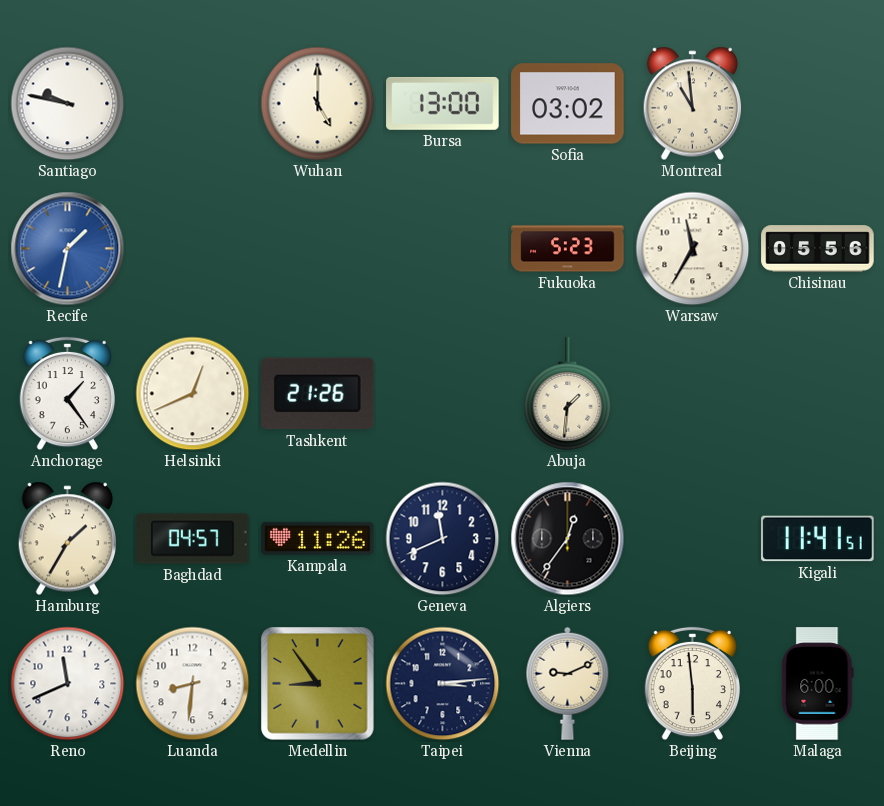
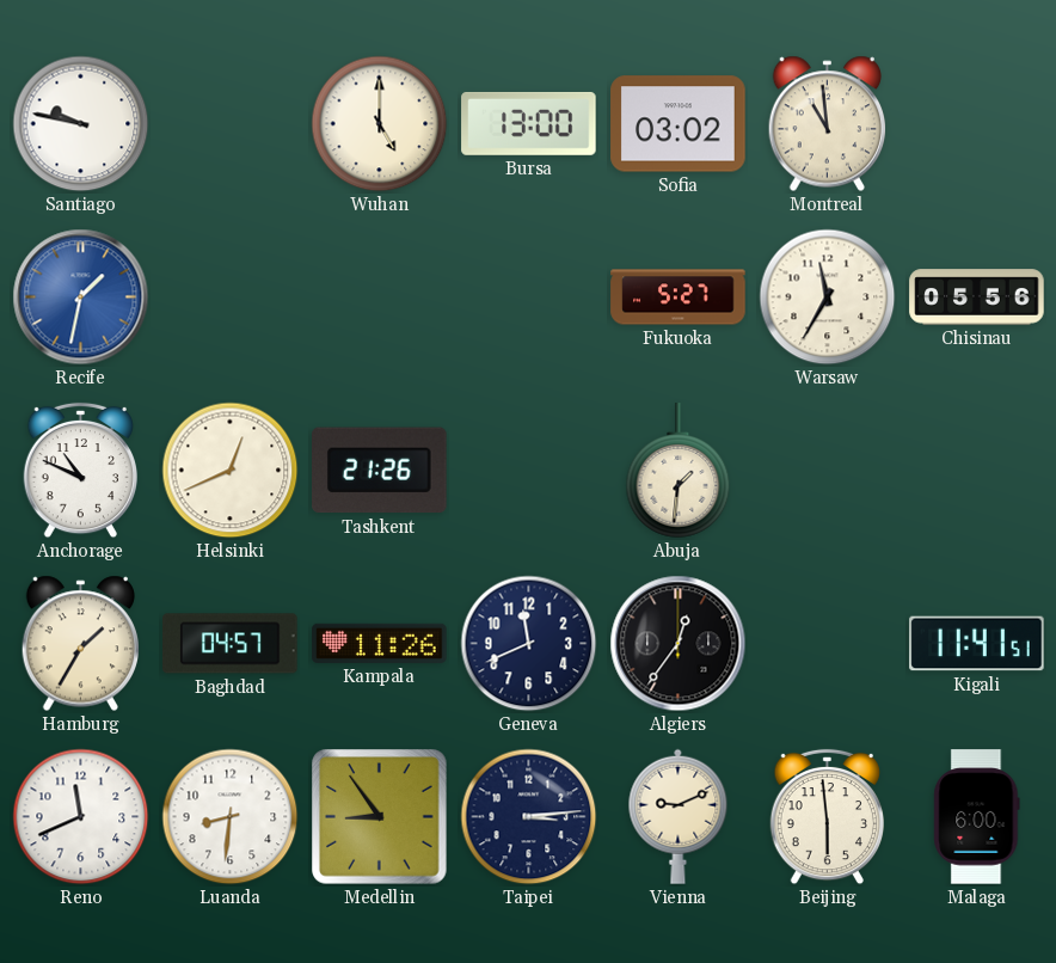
Fukuoka: 5:23 -> 5:27
Anchorage: 1:24 -> 10:49
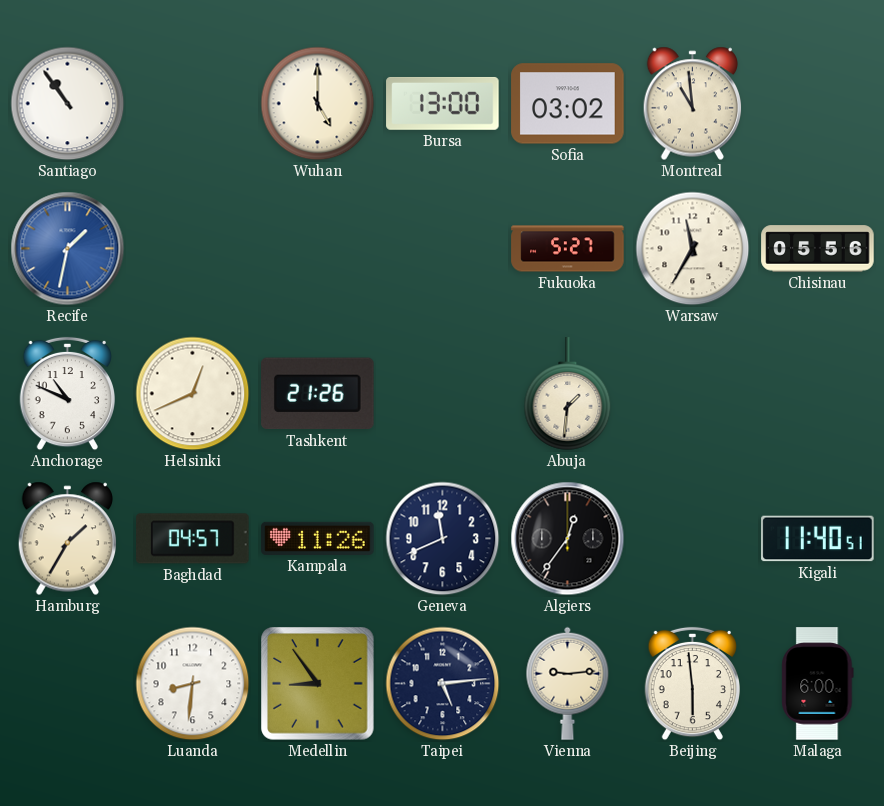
Santiago: 9:47 -> 10:54
Kigali: 11:41 -> 11:40
Reno: 11:41 -> none
Taipei: 3:14 -> 5:14
Vienna: 9:11 -> 9:14
